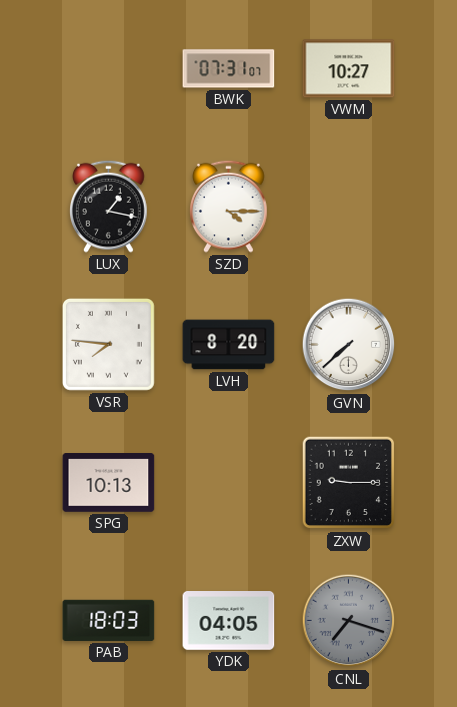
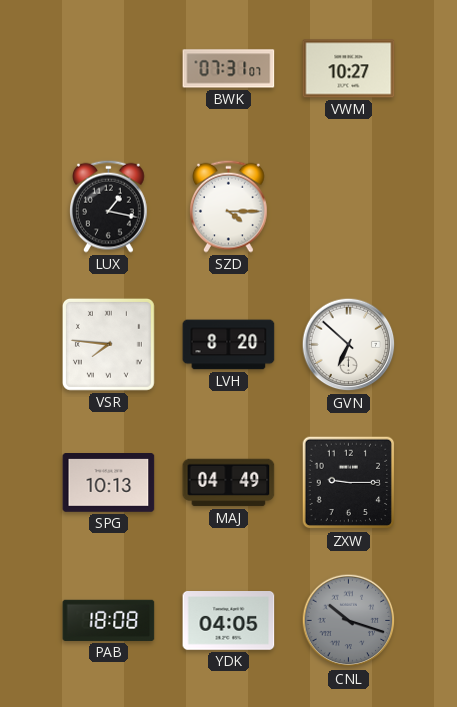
GVN: 7:38 -> 6:52
MAJ: none -> 04:49
PAB: 18:03 -> 18:08
CNL: 7:18 -> 10:18
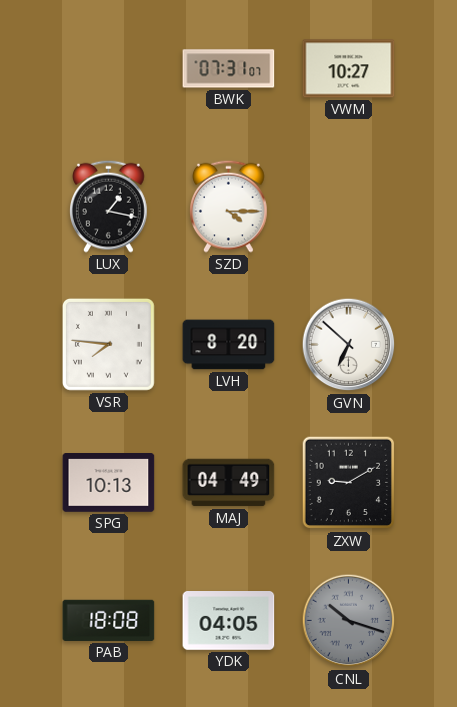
ZXW: 9:15 -> 9:10
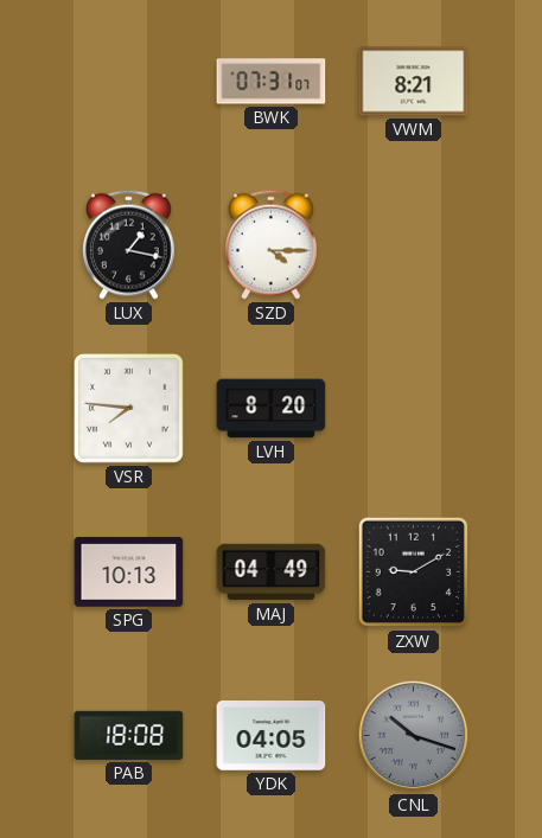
VWM: 10:27 -> 8:21
GVN: 6:52 -> none
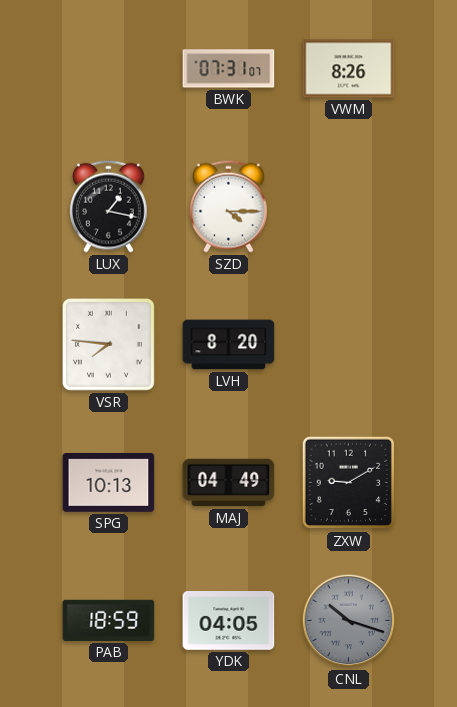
VWM: 8:21 -> 8:26
PAB: 18:08 -> 18:59
